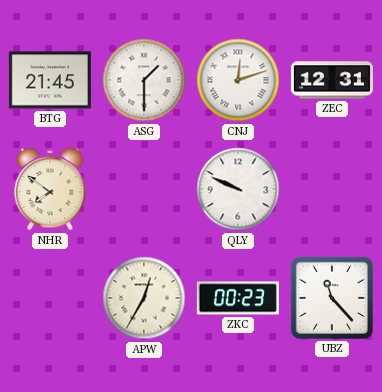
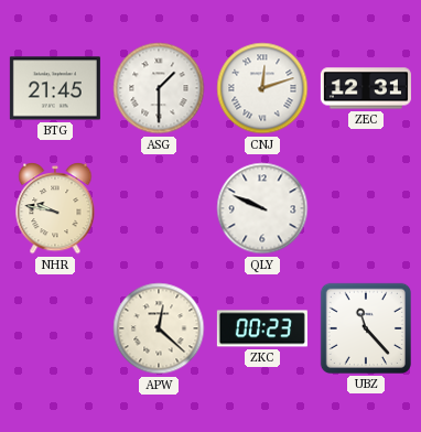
NHR: 7:51 -> 9:47
APW: 12:35 -> 12:22
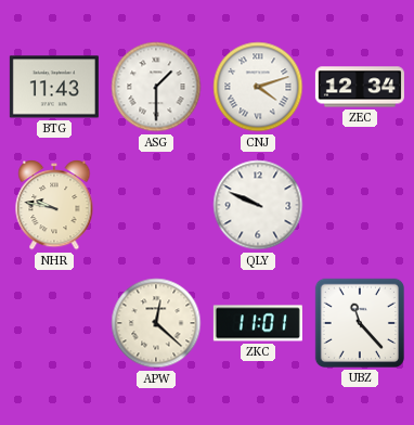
BTG: 21:45 -> 11:43
CNJ: 12:12 -> 4:12
ZEC: 12:31 -> 12:34
ZKC: 00:23 -> 11:01
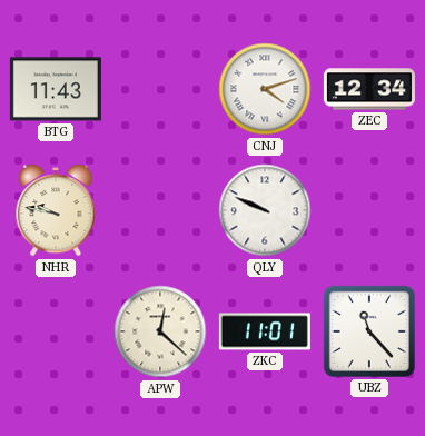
ASG: 1:30 -> none
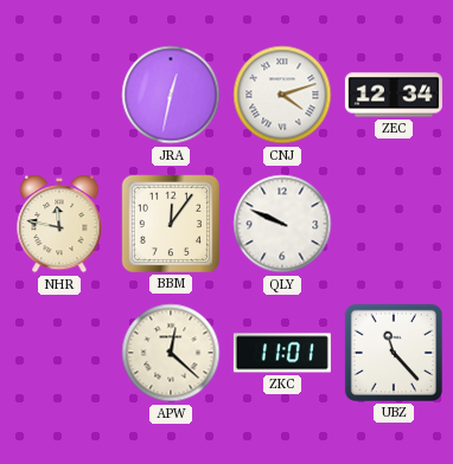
BTG: 11:43 -> none
JRA: none -> 12:32
NHR: 9:47 -> 11:47
BBM: none -> 12:06
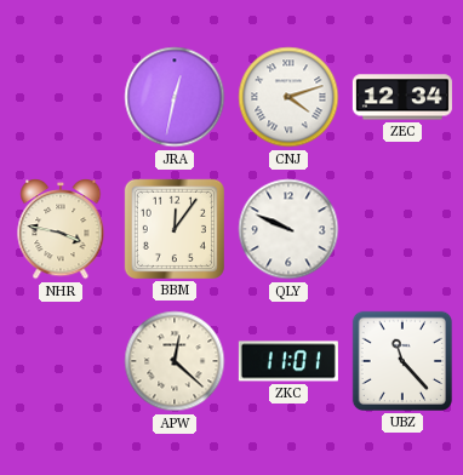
NHR: 11:47 -> 3:47
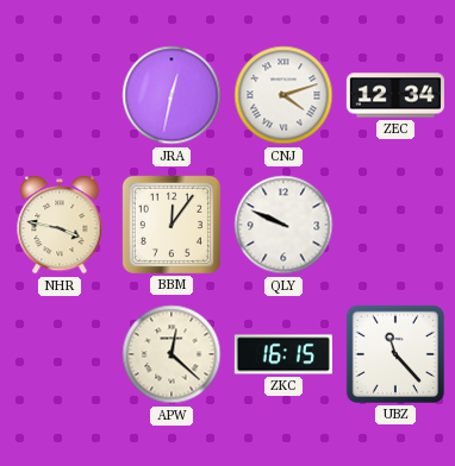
ZKC: 11:01 -> 16:15
